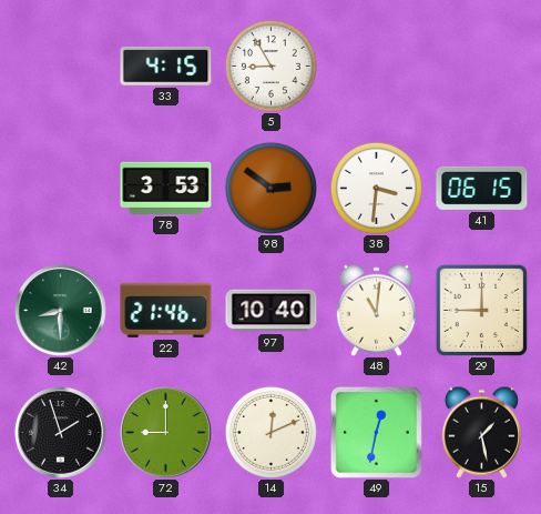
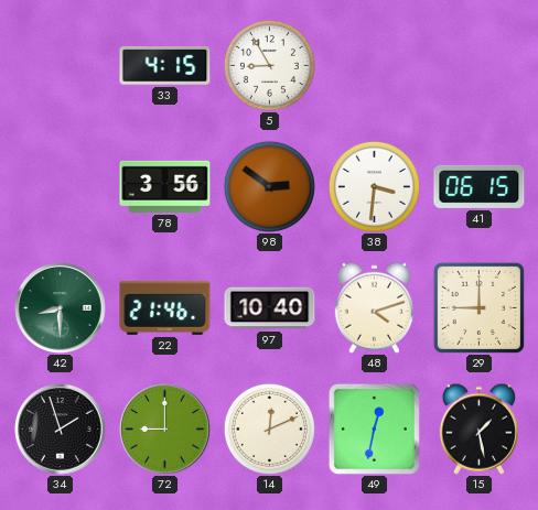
78: 3:53 -> 3:56
48: 11:01 -> 4:12
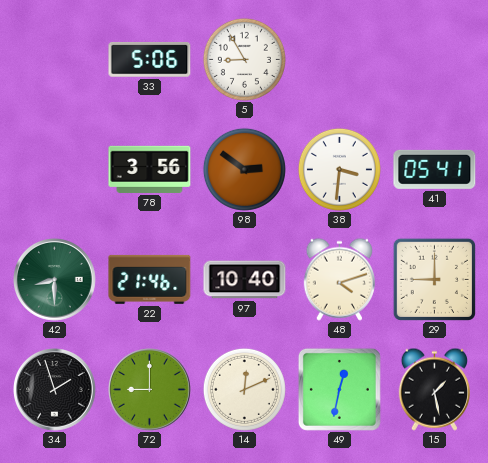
33: 4:15 -> 5:06
41: 06:15 -> 05:41
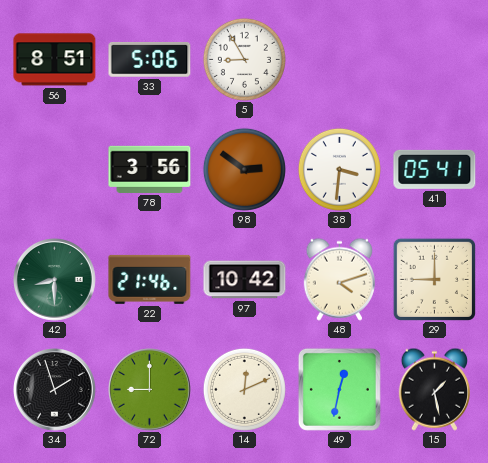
56: none -> 8:51
97: 10:40 -> 10:42
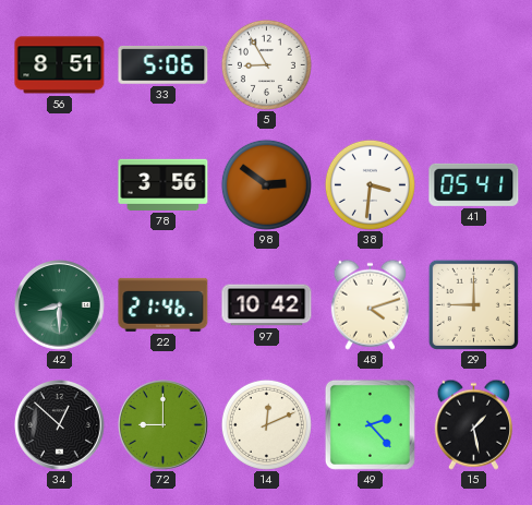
34: 1:57 -> 12:52
49: 12:32 -> 2:23
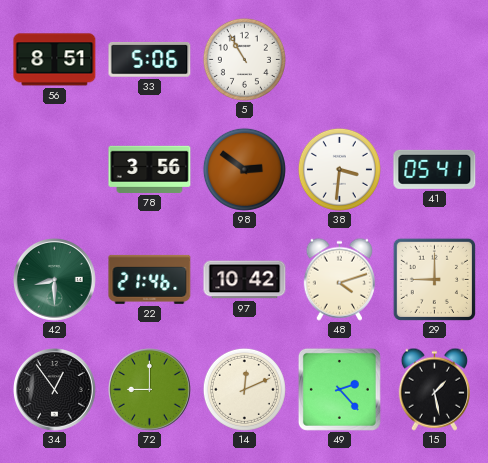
5: 8:55 -> 10:55
34: 12:52 -> 12:54
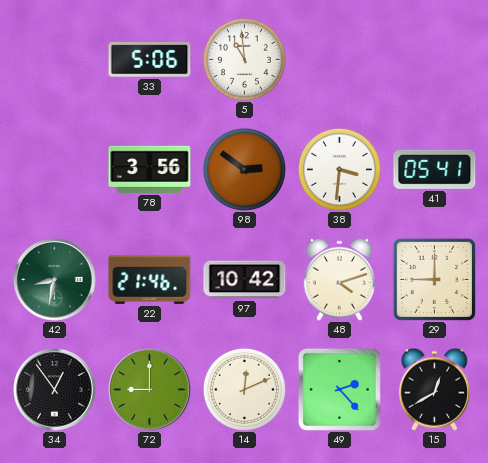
56: 8:51 -> none
5: 10:55 -> 10:59
42: 8:30 -> 8:32
15: 1:28 -> 12:40
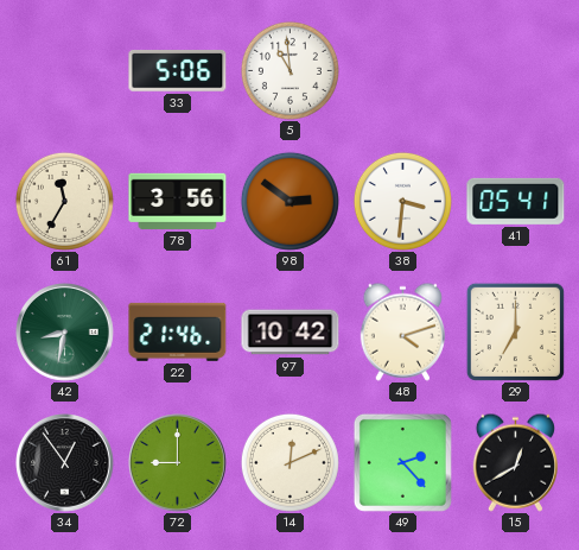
61: none -> 11:35
29: 9:00 -> 7:00
